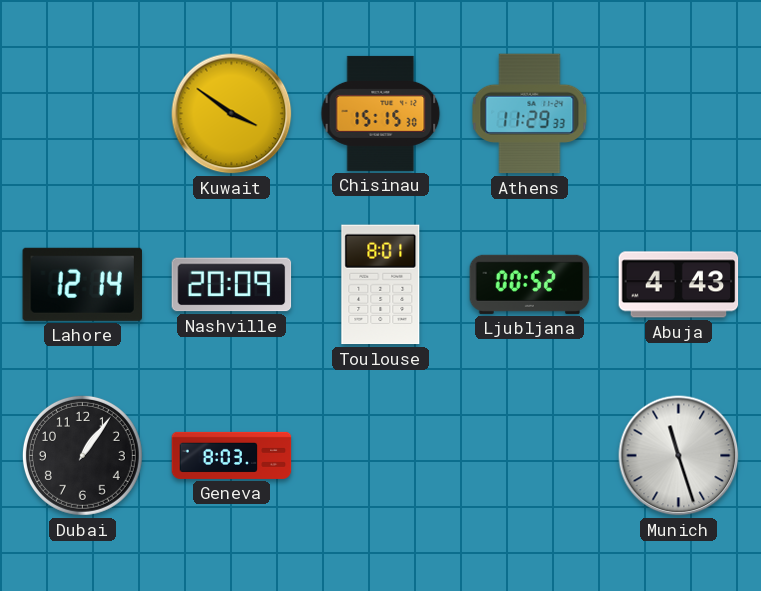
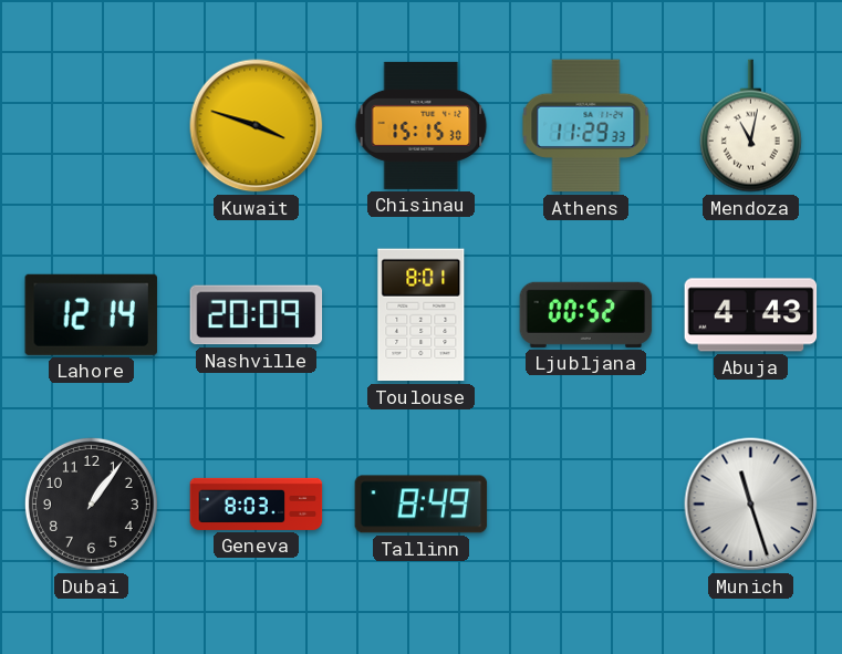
Kuwait: 3:51 -> 3:48
Mendoza: none -> 11:02
Tallinn: none -> 8:49
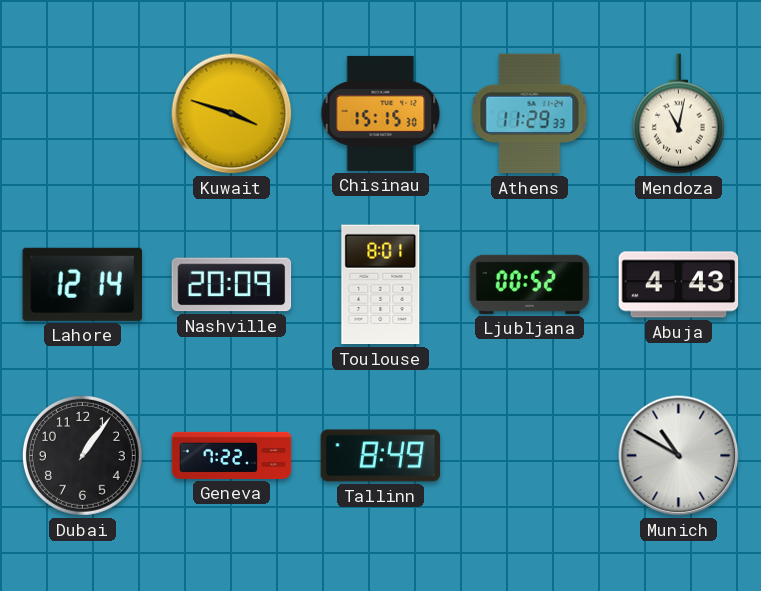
Geneva: 8:03 -> 7:22
Munich: 11:27 -> 10:50
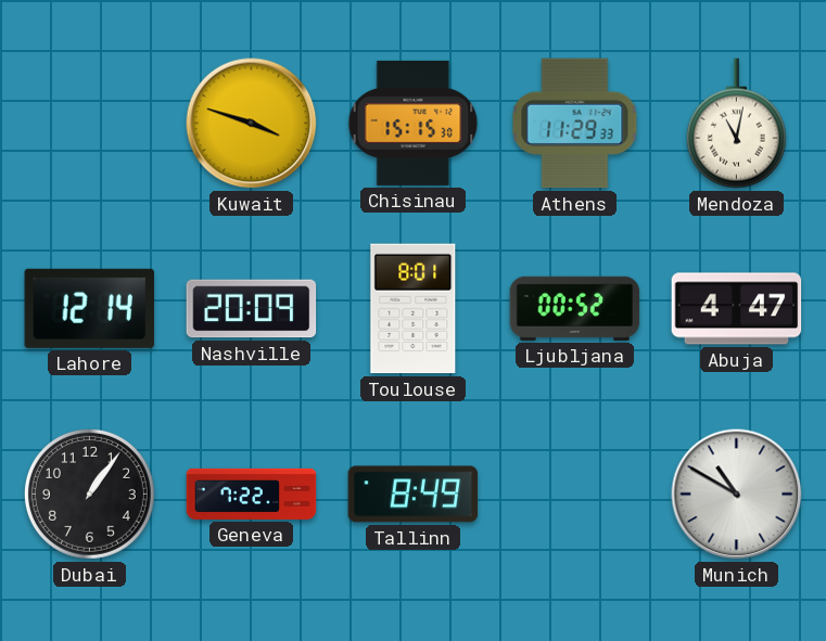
Abuja: 4:43 -> 4:47
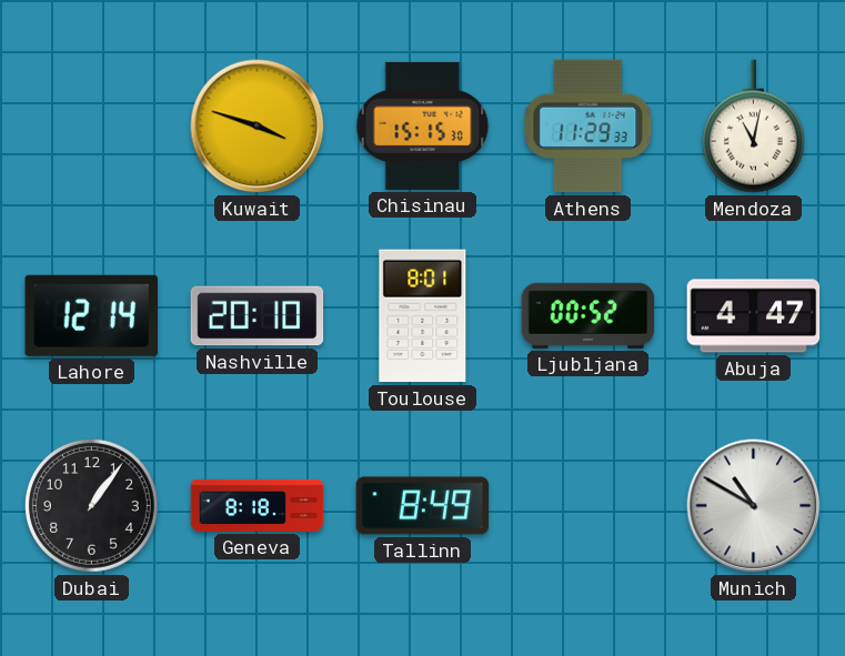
Nashville: 20:09 -> 20:10
Geneva: 7:22 -> 8:18
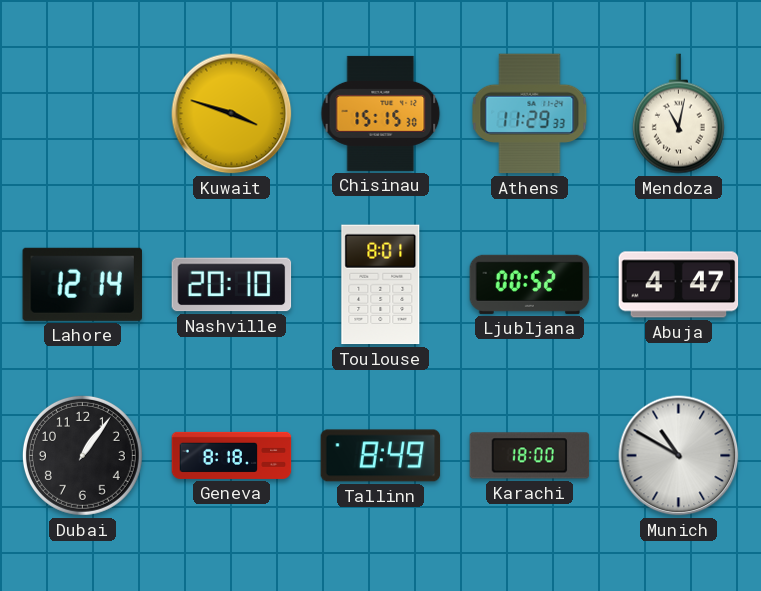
Karachi: none -> 18:00
